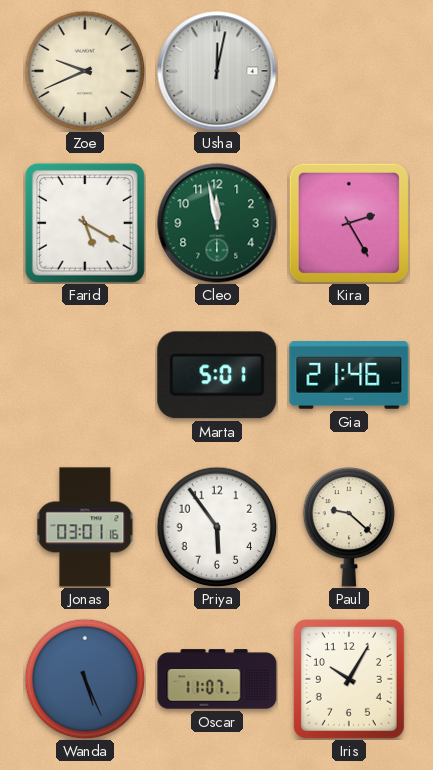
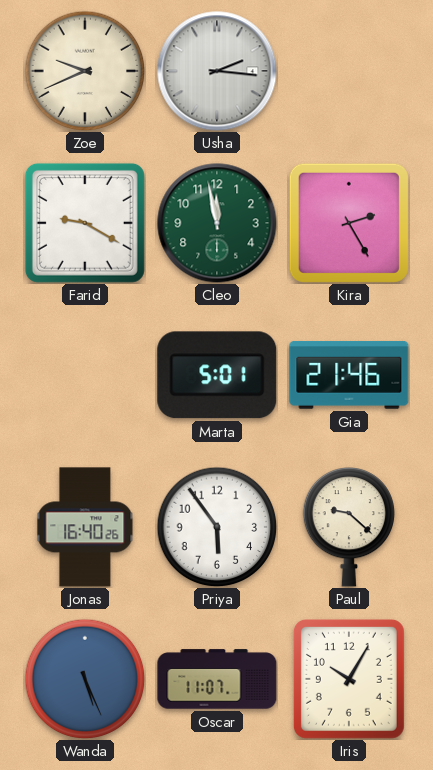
Usha: 12:02 -> 2:16
Farid: 5:20 -> 9:20
Jonas: 03:01 -> 16:40
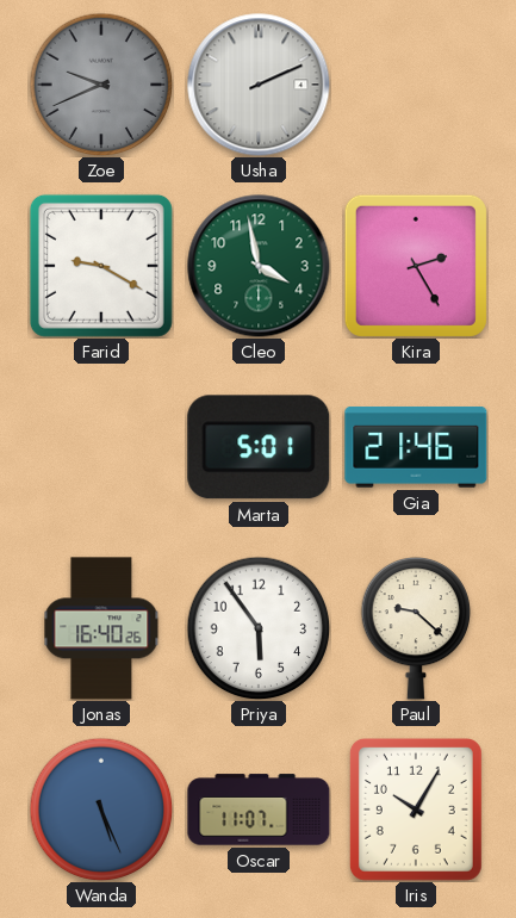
Zoe dial: cream -> grey
Usha: 2:16 -> 2:11
Cleo: 11:58 -> 3:58
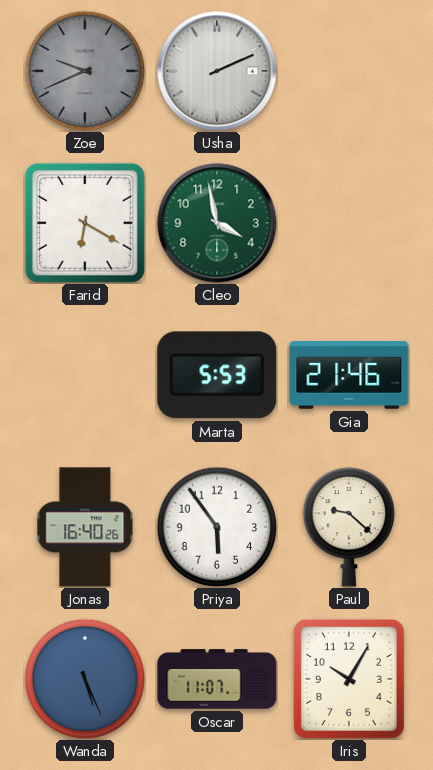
Farid: 9:20 -> 6:20
Kira: 2:25 -> none
Marta: 5:01 -> 5:53
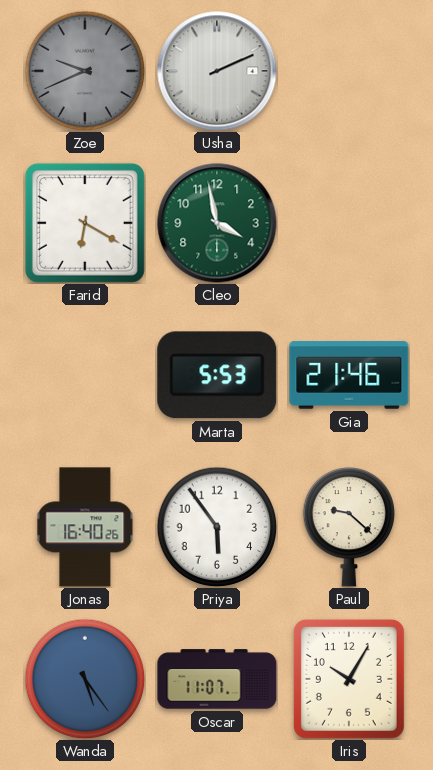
Wanda: 5:26 -> 5:24
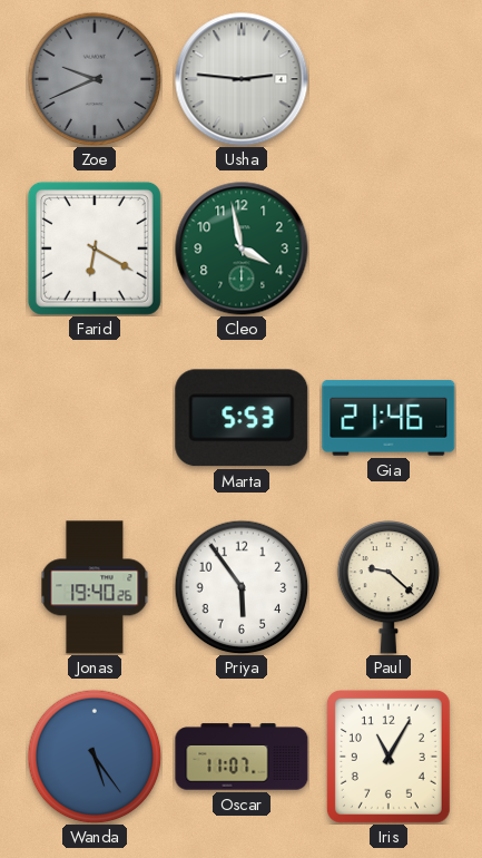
Usha: 2:11 -> 2:46
Jonas: 16:40 -> 19:40
Iris: 10:05 -> 11:05
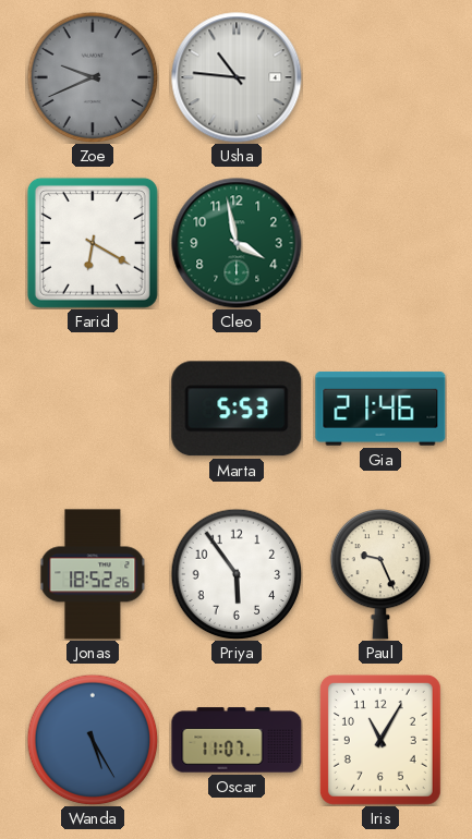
Usha: 2:46 -> 10:46
Jonas: 19:40 -> 18:52
Paul: 9:22 -> 9:26
Wanda: 5:24 -> 5:25
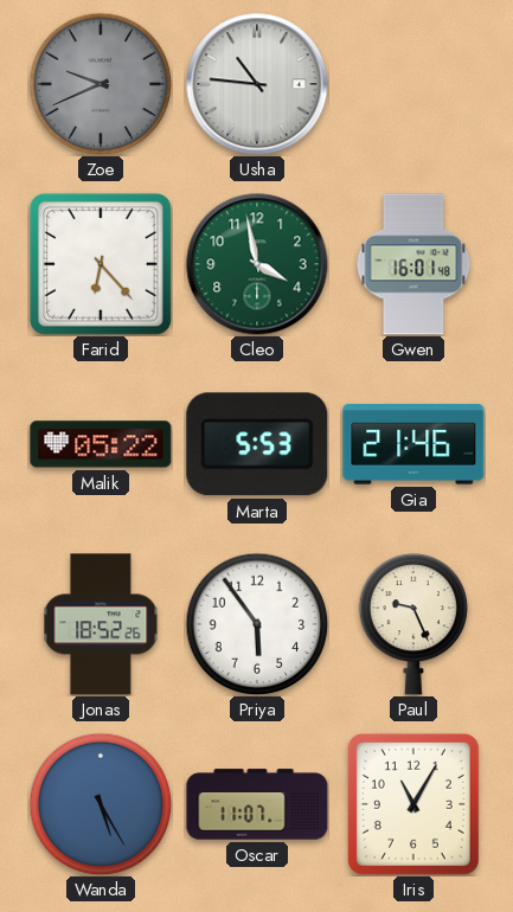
Farid: 6:20 -> 6:23
Gwen: none -> 16:01
Malik: none -> 05:22
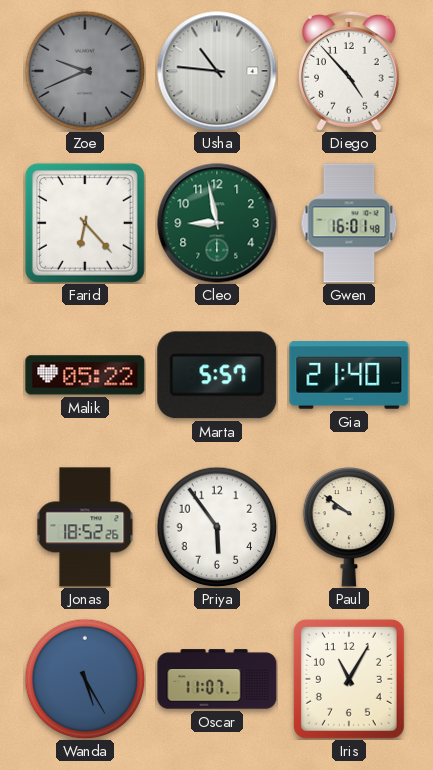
Diego: none -> 4:53
Cleo: 3:58 -> 8:58
Marta: 5:53 -> 5:57
Gia: 21:46 -> 21:40
Paul: 9:26 -> 9:51
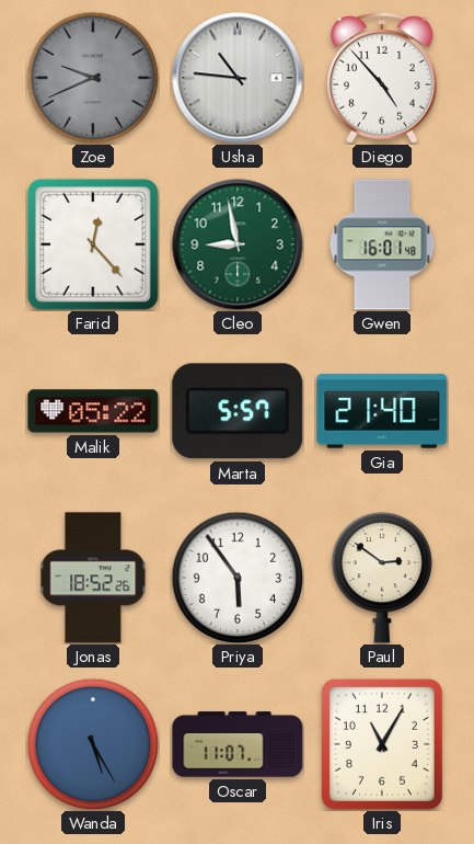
Farid: 6:23 -> 12:23
Paul: 9:51 -> 2:51
